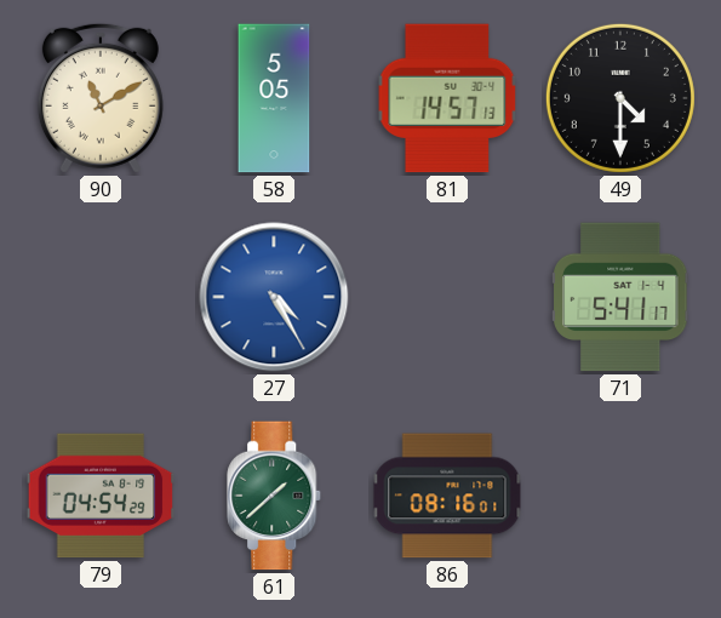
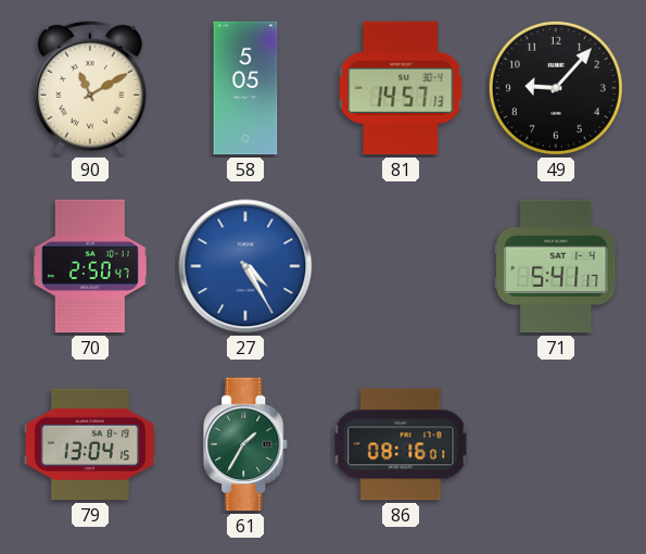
49: 4:30 -> 9:07
70: none -> 2:50
79: 04:54 -> 13:04
61: 1:38 -> 1:35
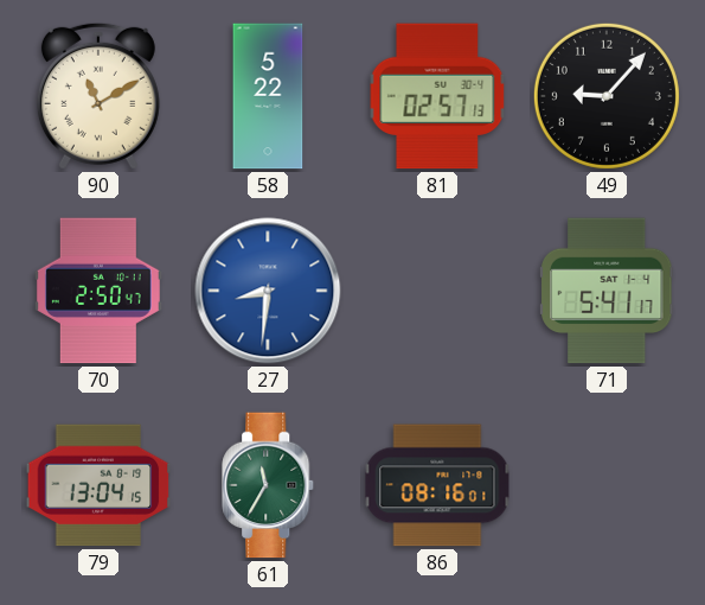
58: 5:05 -> 5:22
81: 14:57 -> 02:57
27: 4:25 -> 8:31
61: 1:35 -> 11:35
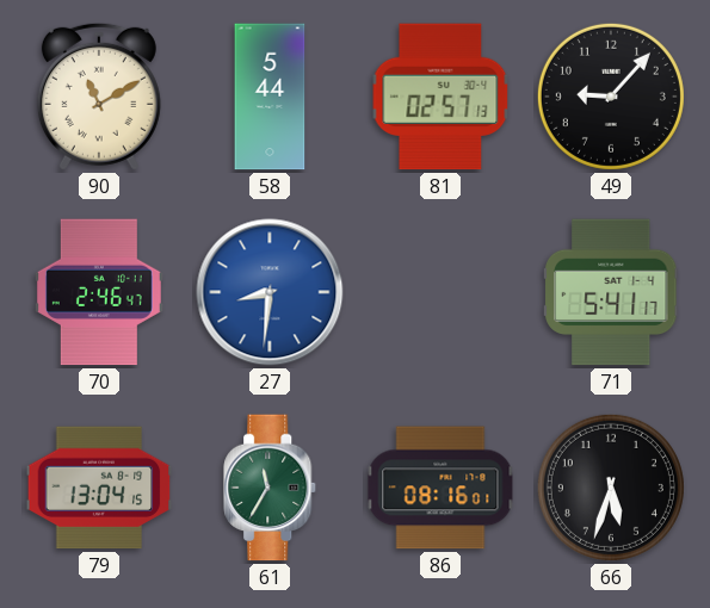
58: 5:22 -> 5:44
70: 2:50 -> 2:46
66: none -> 5:33
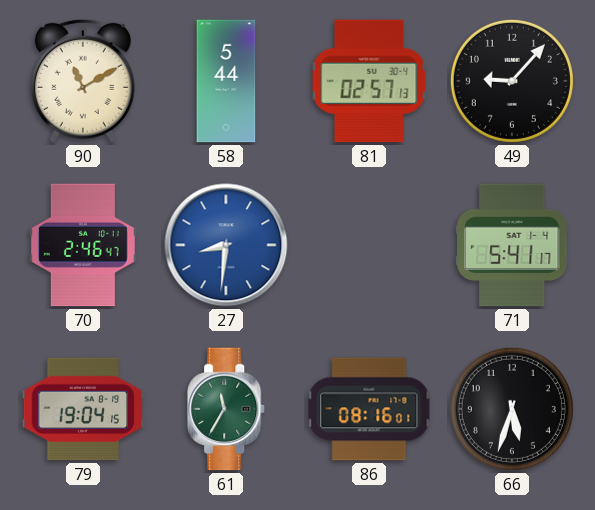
79: 13:04 -> 19:04
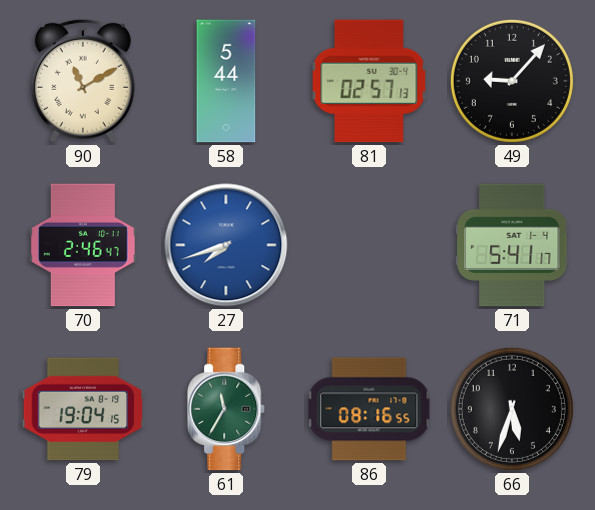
27: 8:31 -> 7:42
86: 08:16:01 -> 08:16:55
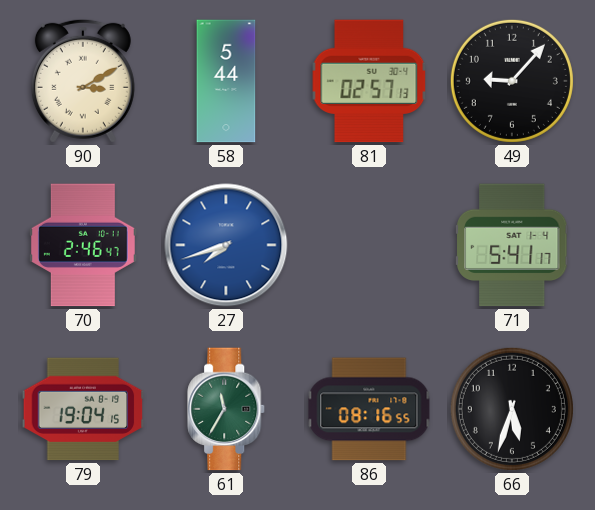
90: 11:10 -> 3:10
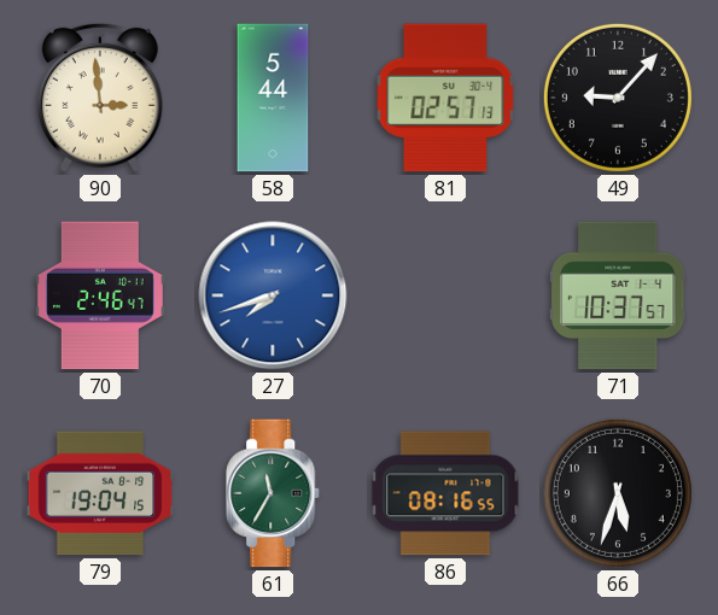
90: 3:10 -> 2:59
71: 5:41 -> 10:37
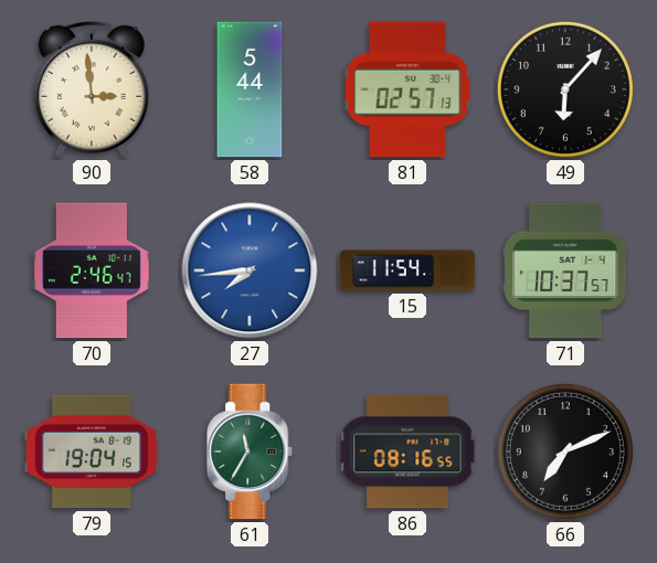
49: 9:07 -> 6:07
27: 7:42 -> 7:44
15: none -> 11:54
66: 5:33 -> 7:11
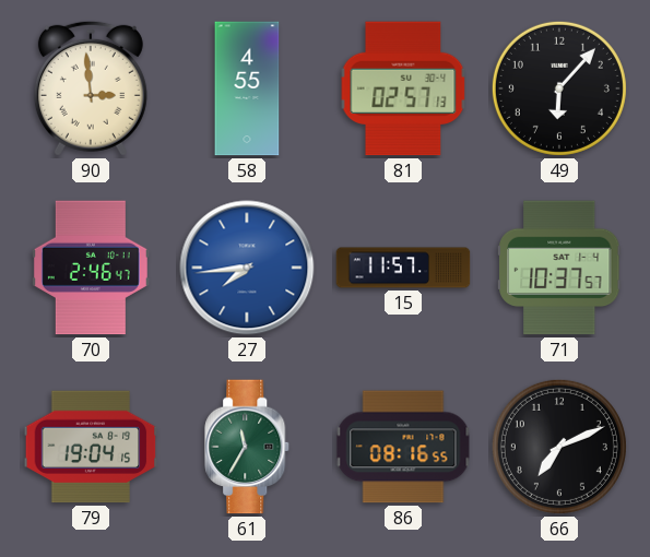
58: 5:44 -> 4:55
15: 11:54 -> 11:57
